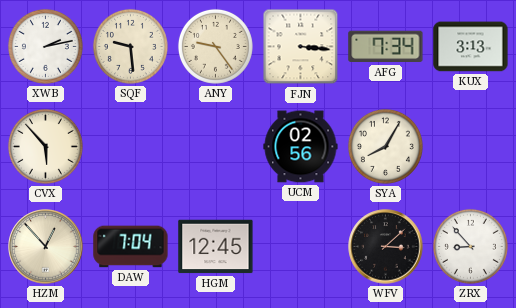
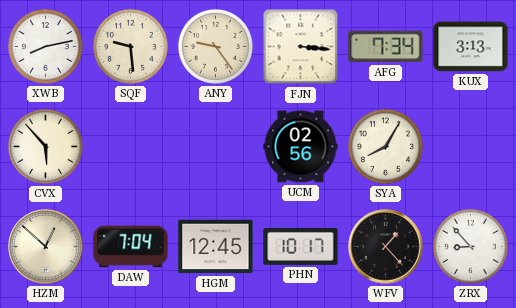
XWB: 2:13 -> 8:13
HZM: 12:53 -> 12:52
PHN: none -> 10:17
WFV: 3:08 -> 1:23
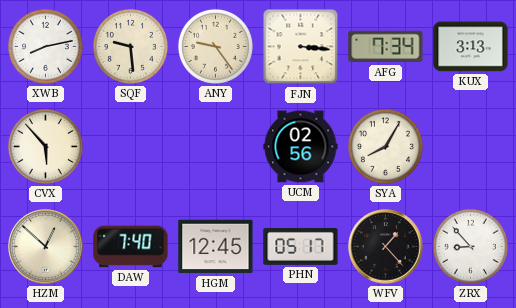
DAW: 7:04 -> 7:40
PHN: 10:17 -> 05:17
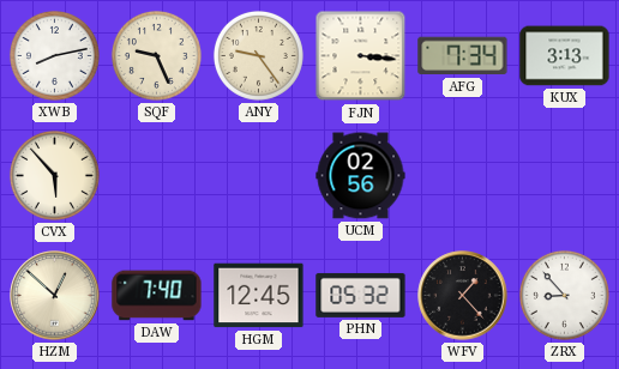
SQF: 9:29 -> 9:26
SYA: 8:05 -> none
PHN: 05:17 -> 05:32
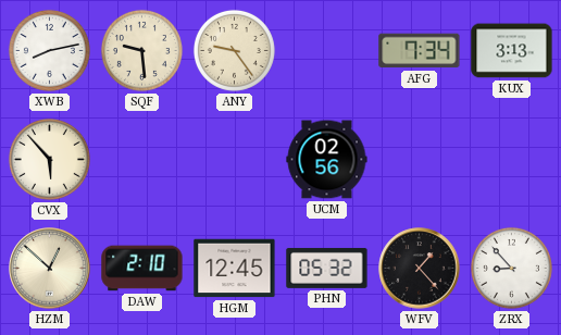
SQF: 9:26 -> 9:29
FJN: 3:16 -> none
DAW: 7:40 -> 2:10
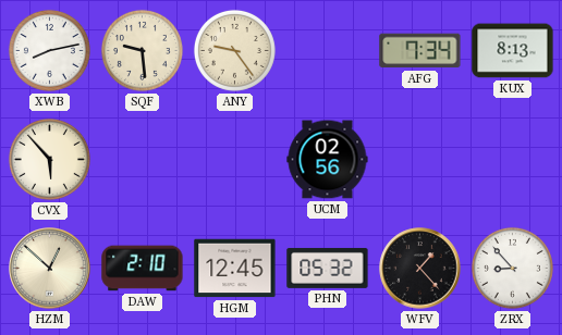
KUX: 3:13 -> 8:13
